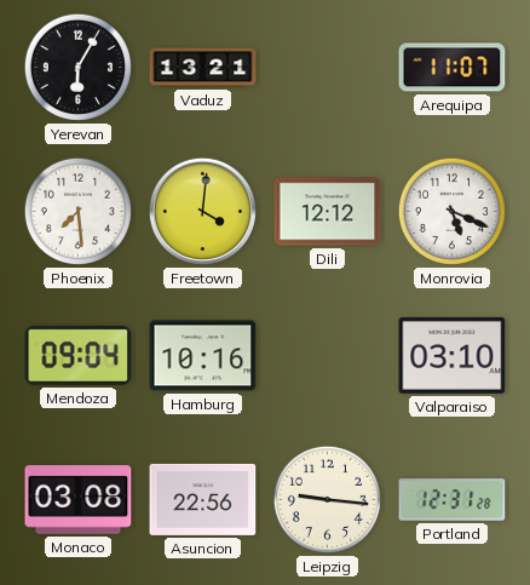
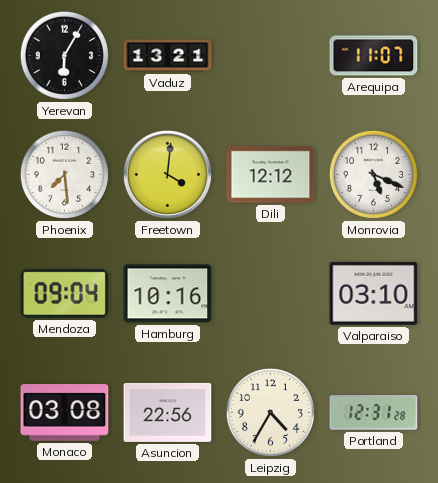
Leipzig: 9:16 -> 4:35
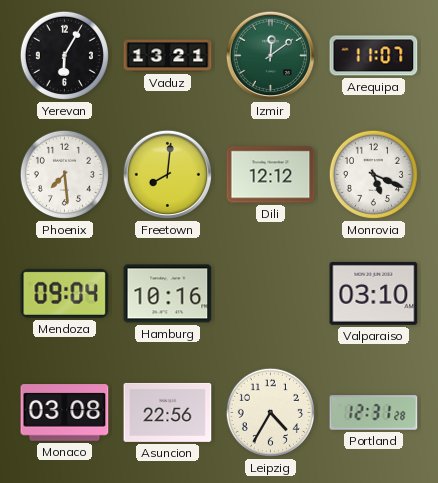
Izmir: none -> 12:09
Freetown: 4:01 -> 8:01
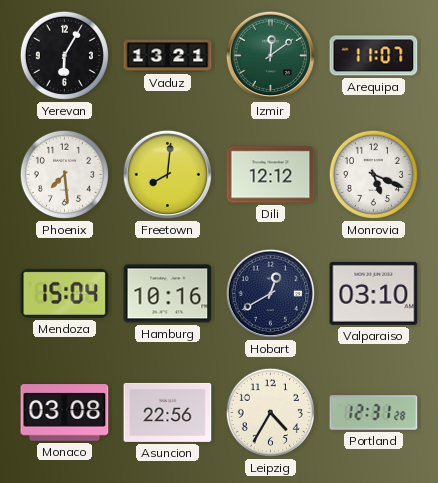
Mendoza: 09:04 -> 15:04
Hobart: none -> 12:40
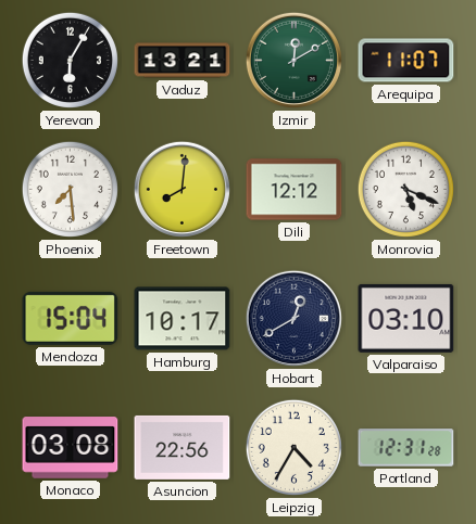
Izmir: 12:09 -> 12:10
Hamburg: 10:16 -> 10:17
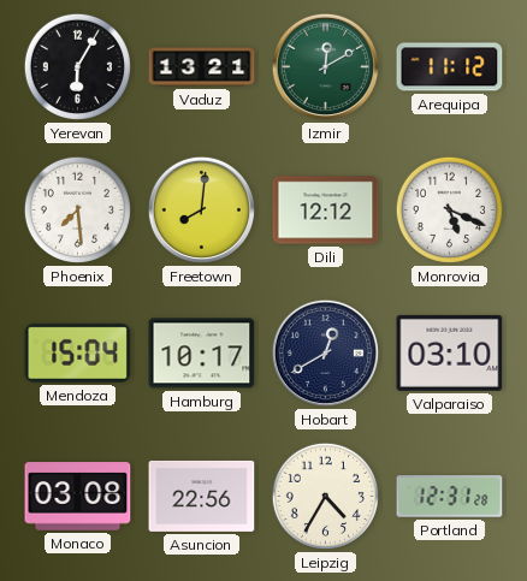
Arequipa: 11:07 -> 11:12
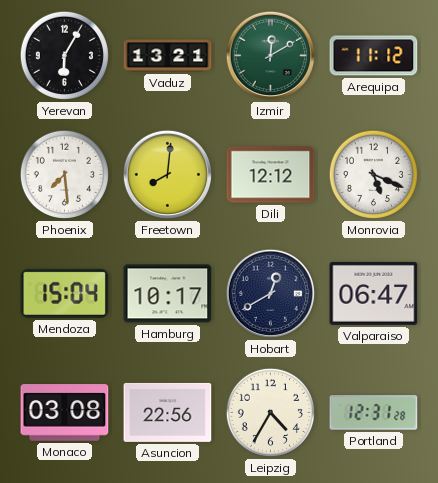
Valparaiso: 03:10 -> 06:47
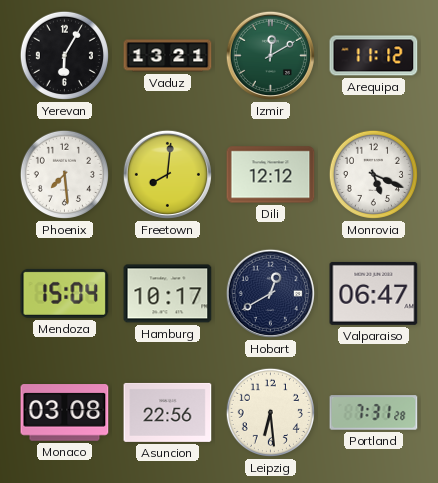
Leipzig: 4:35 -> 6:29
Portland: 12:31 -> 7:31
